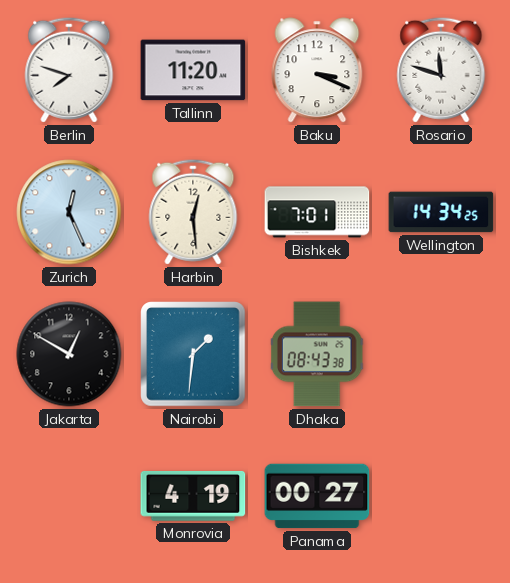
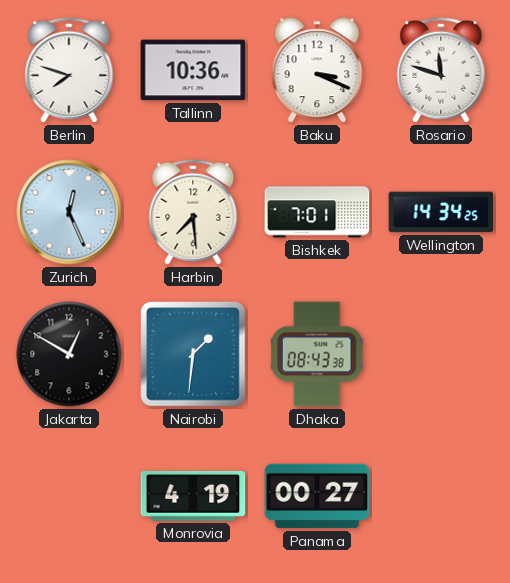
Tallinn: 11:20 -> 10:36
Harbin: 12:29 -> 7:29
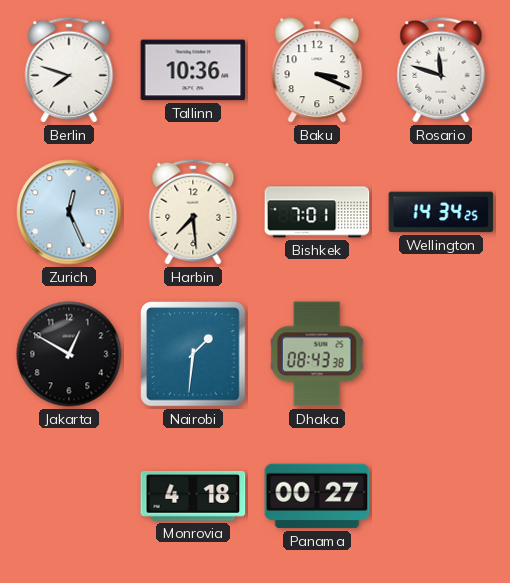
Monrovia: 4:19 -> 4:18
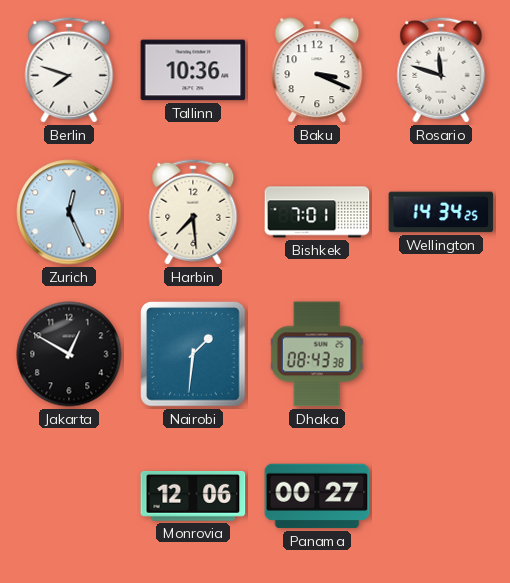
Monrovia: 4:18 -> 12:06
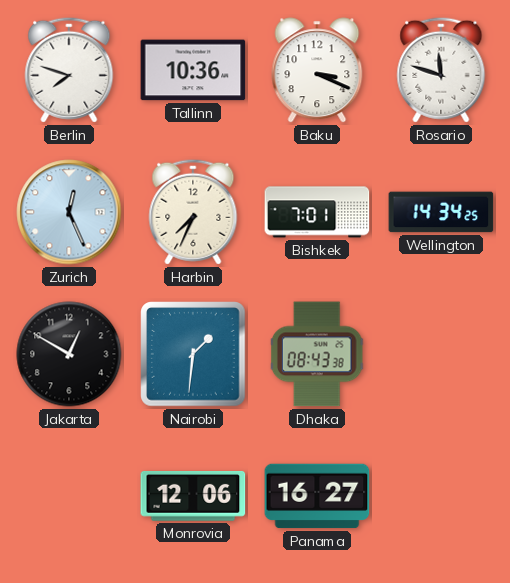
Harbin: 7:29 -> 7:34
Panama: 00:27 -> 16:27
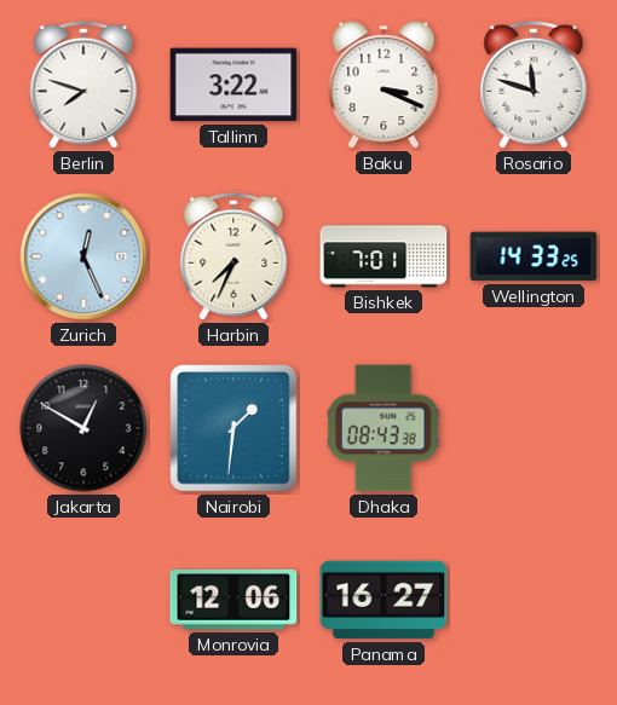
Tallinn: 10:36 -> 3:22
Wellington: 14:34 -> 14:33
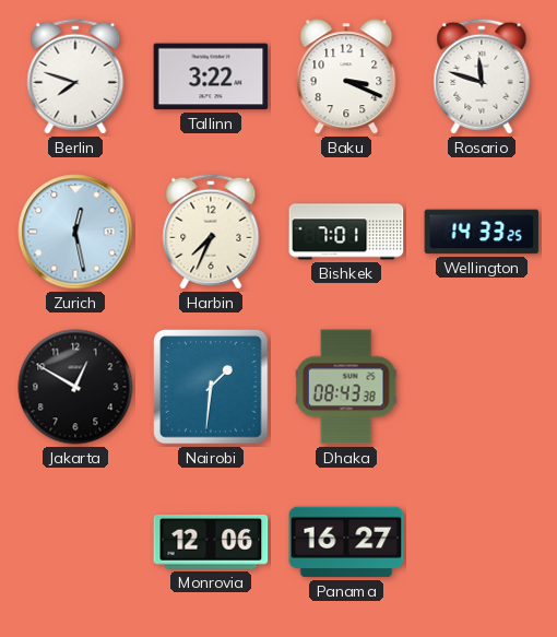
Zurich: 12:26 -> 12:28
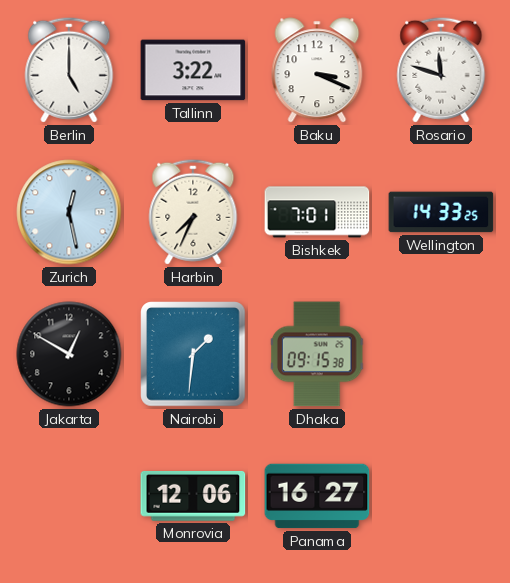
Berlin: 7:48 -> 5:00
Dhaka: 08:43 -> 09:15
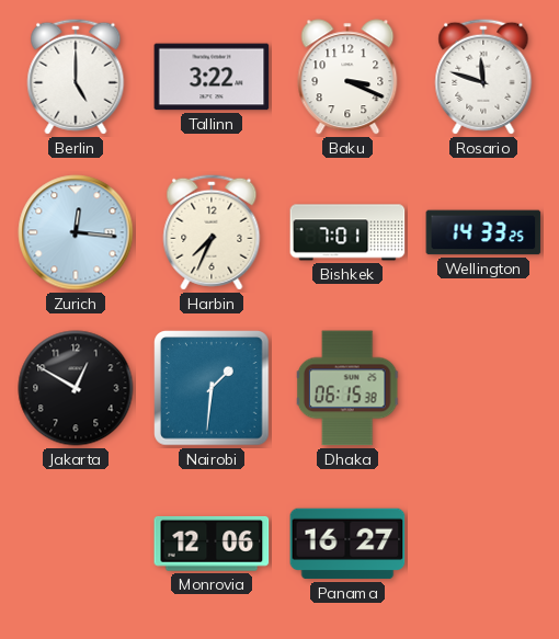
Zurich: 12:28 -> 12:16
Dhaka: 09:15 -> 06:15
